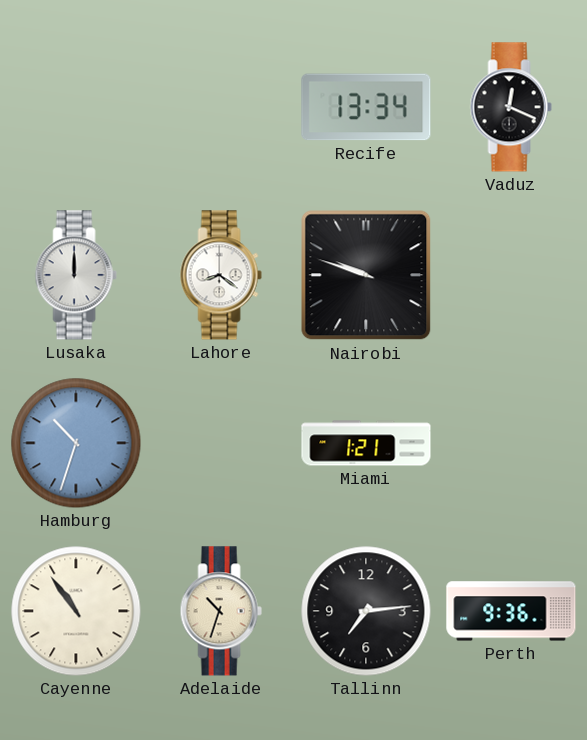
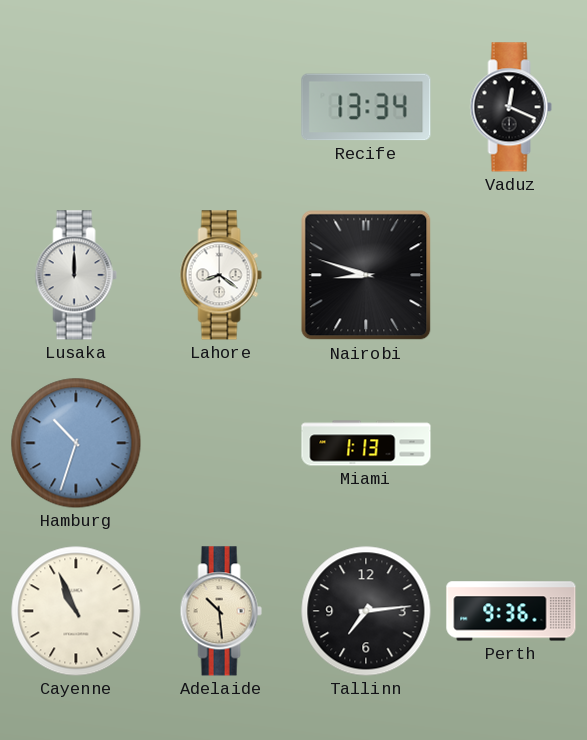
Nairobi: 9:48 -> 8:48
Miami: 1:21 -> 1:13
Cayenne: 10:54 -> 10:56
Adelaide: 10:33 -> 10:29
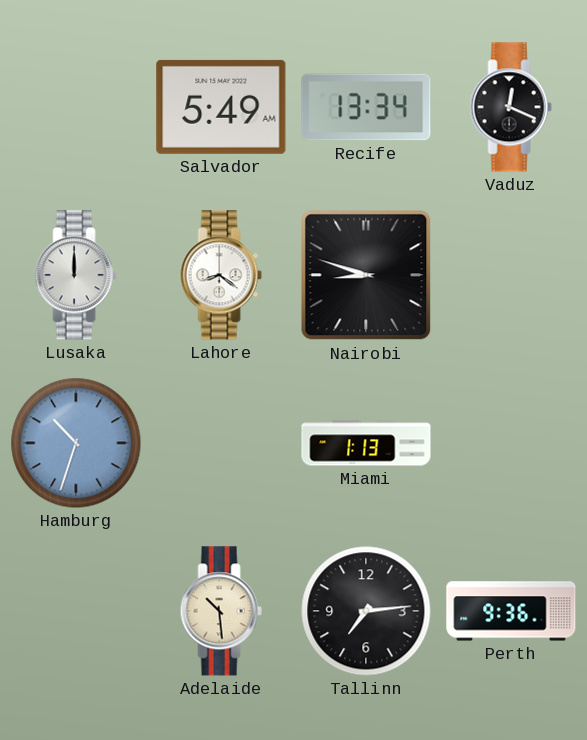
Salvador: none -> 5:49
Cayenne: 10:56 -> none
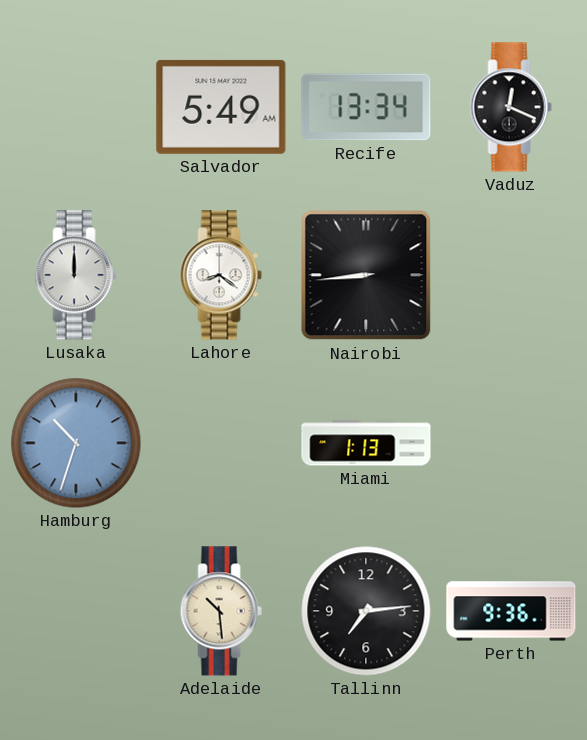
Nairobi: 8:48 -> 8:44
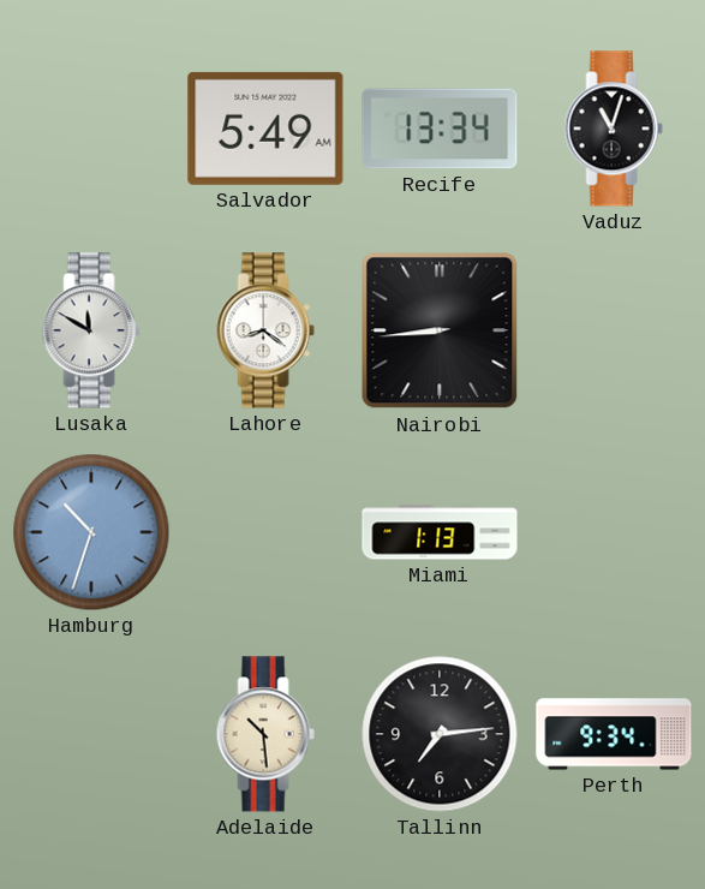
Vaduz: 12:19 -> 11:03
Lusaka: 12:00 -> 11:50
Perth: 9:36 -> 9:34
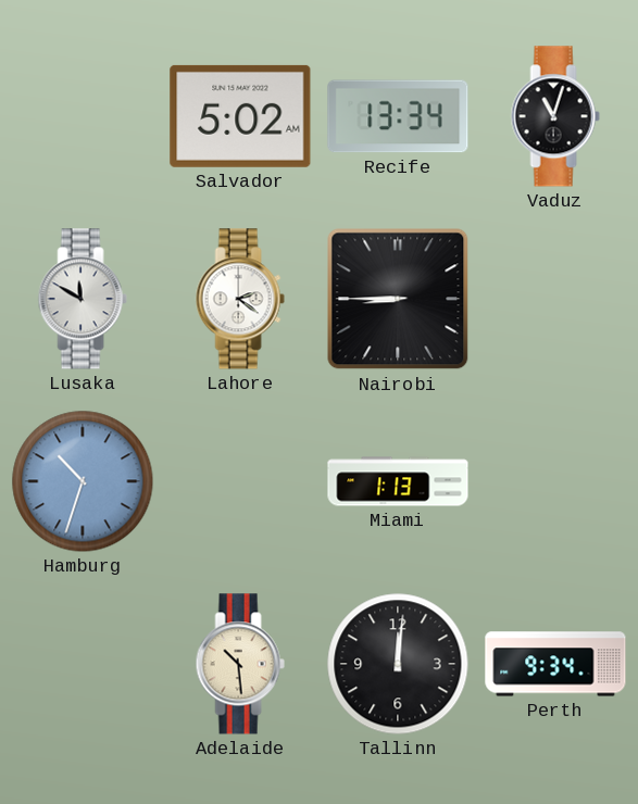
Salvador: 5:49 -> 5:02
Lahore: 8:21 -> 2:21
Nairobi: 8:44 -> 8:45
Tallinn: 7:14 -> 12:01
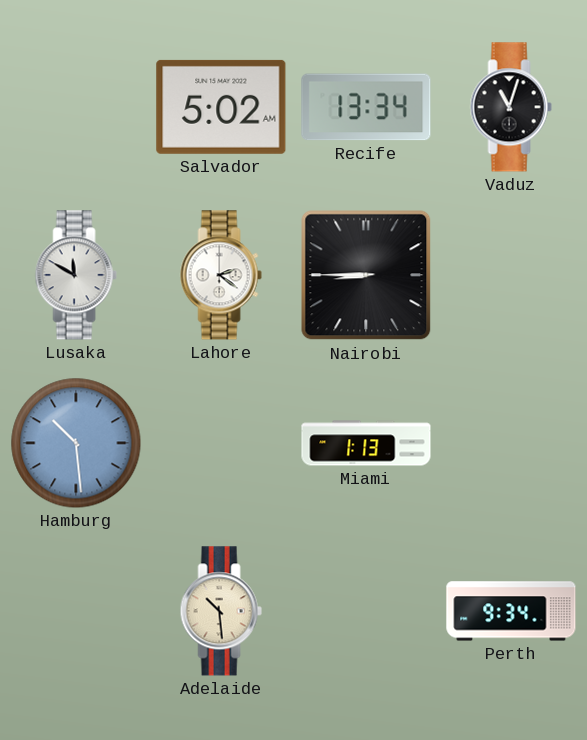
Hamburg: 10:33 -> 10:29
Tallinn: 12:01 -> none
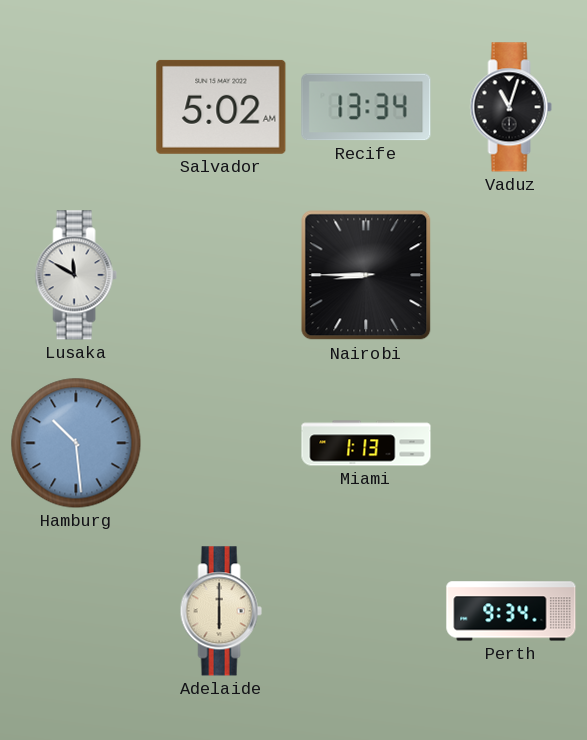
Lahore: 2:21 -> none
Adelaide: 10:29 -> 6:00
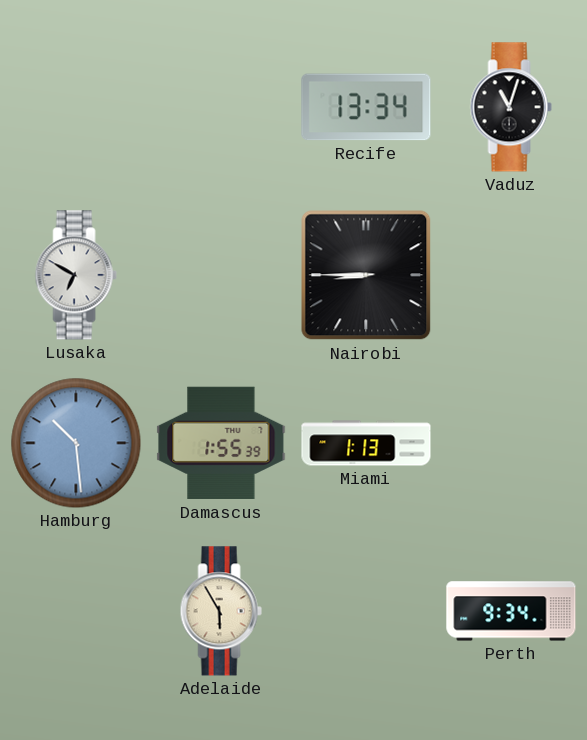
Salvador: 5:02 -> none
Lusaka: 11:50 -> 6:50
Damascus: none -> 1:55
Adelaide: 6:00 -> 5:55
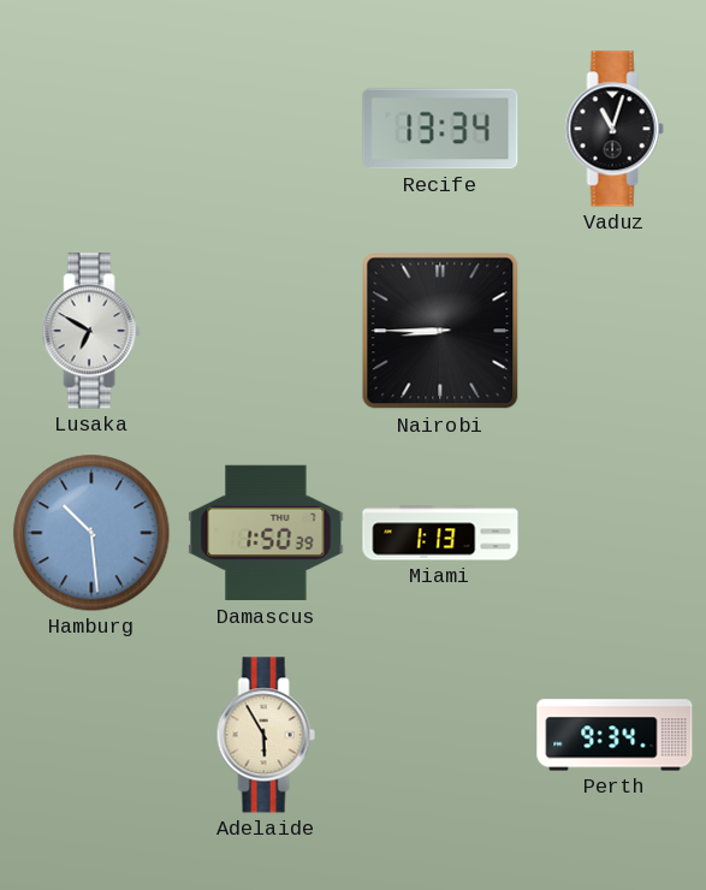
Damascus: 1:55 -> 1:50
